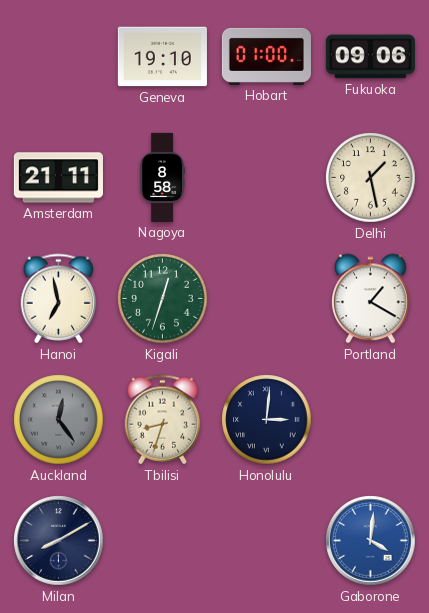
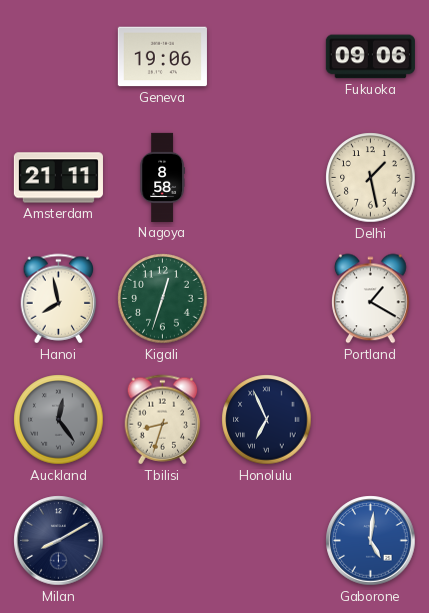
Geneva: 19:10 -> 19:06
Hobart: 01:00 -> none
Hanoi: 6:58 -> 7:58
Honolulu: 3:01 -> 6:56
Gaborone: 4:01 -> 5:01
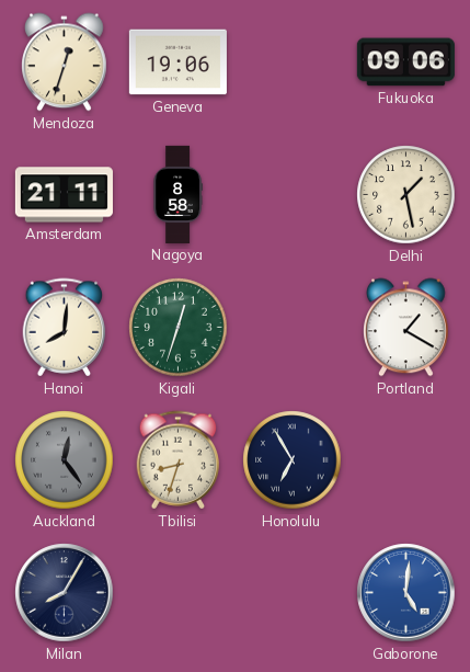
Mendoza: none -> 12:33
Hanoi: 7:58 -> 8:01
Honolulu: 6:56 -> 6:55
Milan: 8:10 -> 8:05
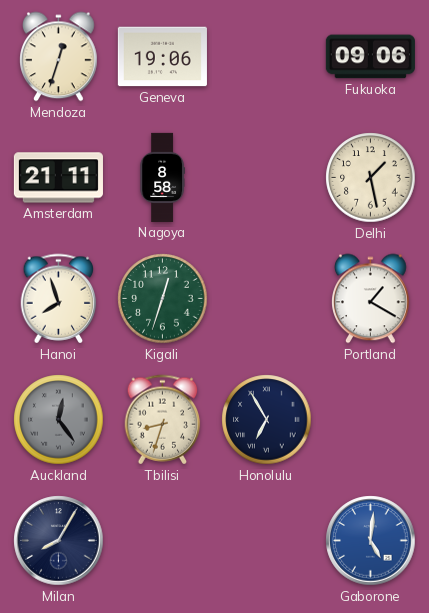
Hanoi: 8:01 -> 7:57
